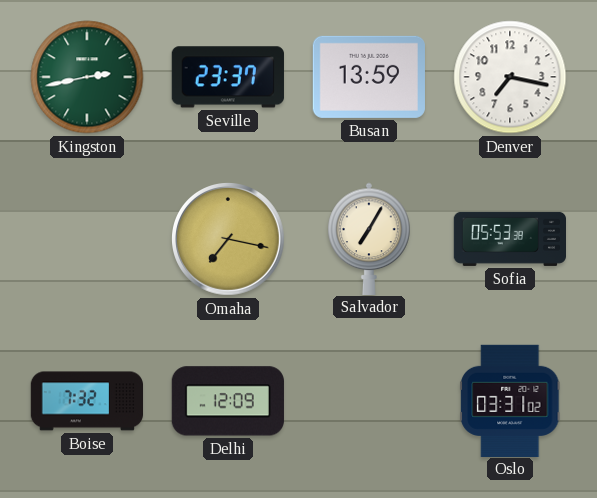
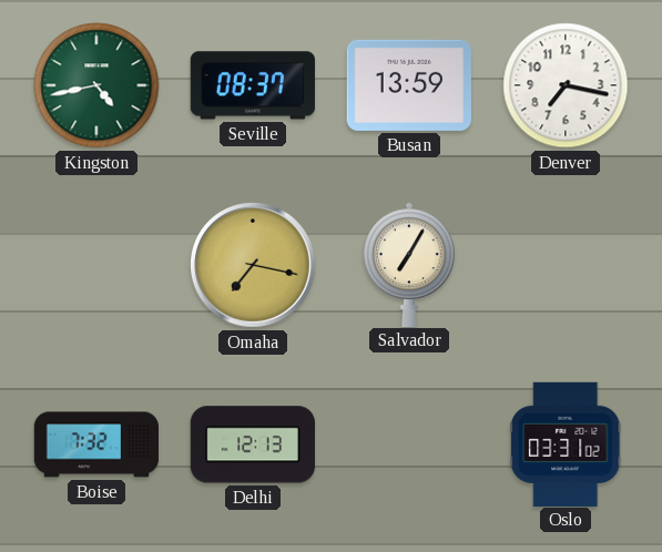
Kingston: 2:43 -> 4:43
Seville: 23:37 -> 08:37
Sofia: 05:53 -> none
Delhi: 12:09 -> 12:13
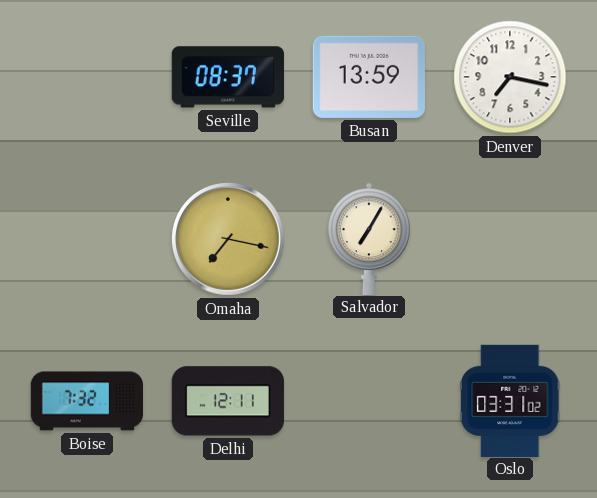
Kingston: 4:43 -> none
Delhi: 12:13 -> 12:11
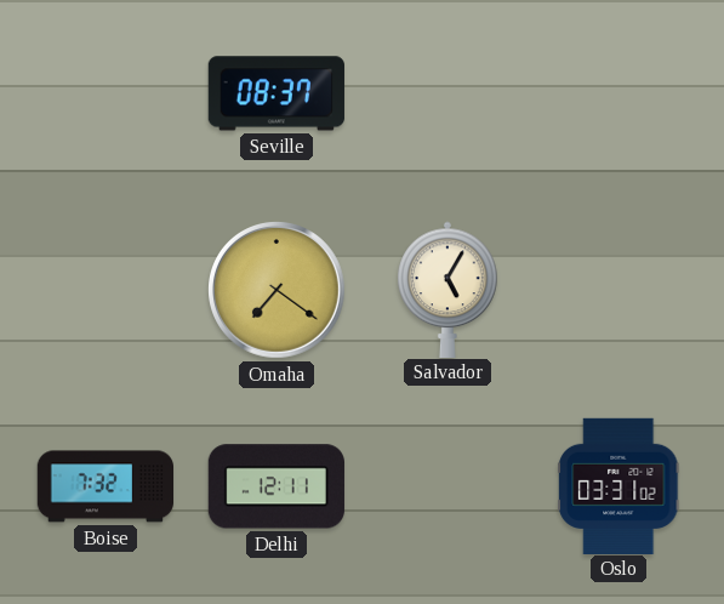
Busan: 13:59 -> none
Denver: 7:17 -> none
Omaha: 7:17 -> 7:21
Salvador: 7:05 -> 5:05
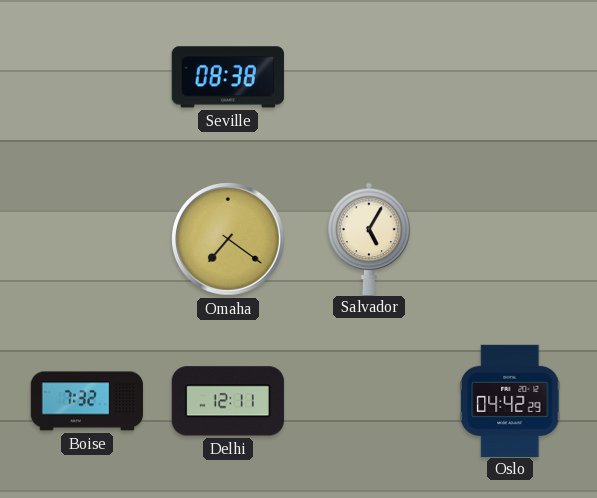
Seville: 08:37 -> 08:38
Oslo: 03:31 -> 04:42
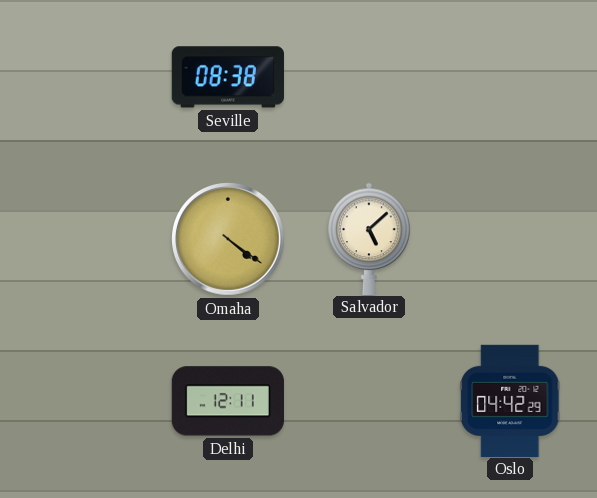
Omaha: 7:21 -> 4:21
Salvador: 5:05 -> 5:08
Boise: 7:32 -> none
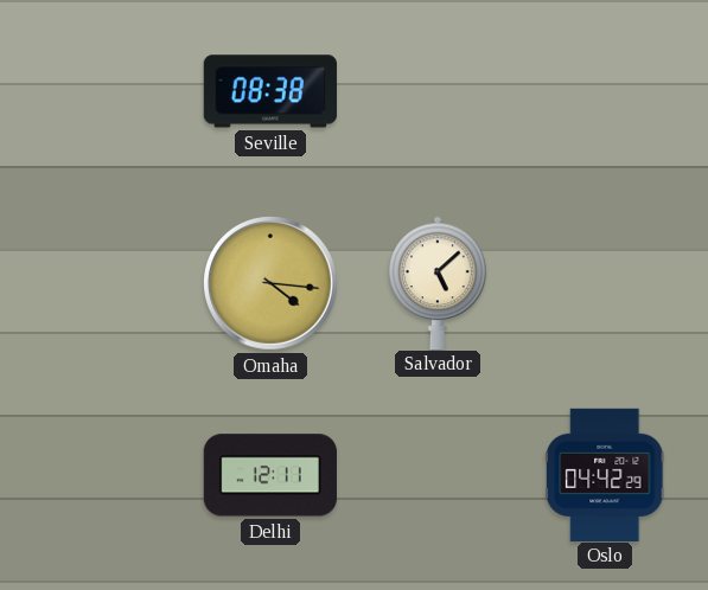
Omaha: 4:21 -> 4:16
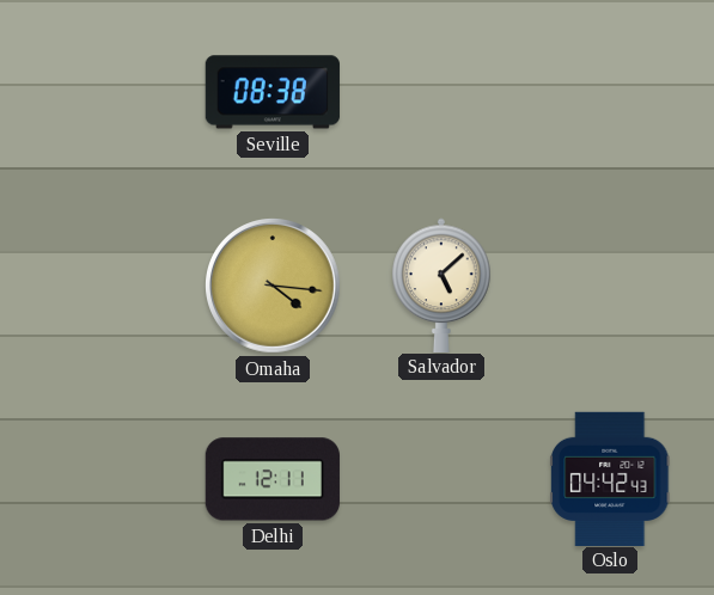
Oslo: 04:42:29 -> 04:42:43
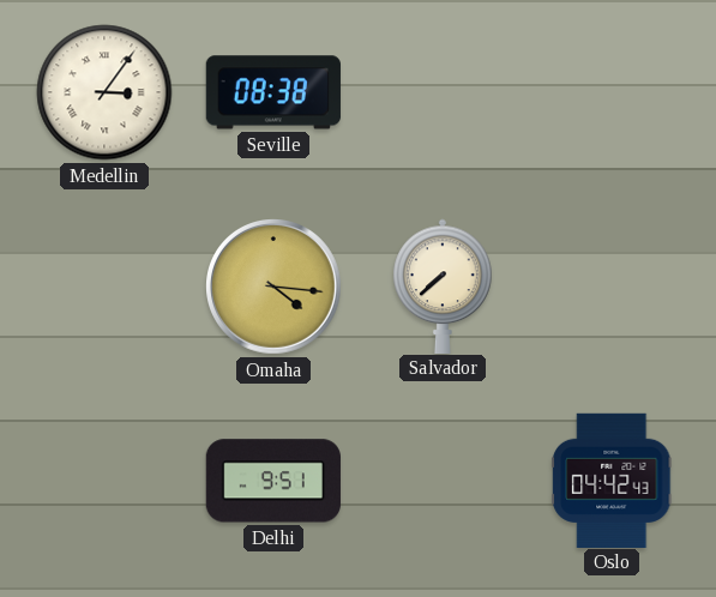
Medellin: none -> 3:06
Salvador: 5:08 -> 7:38
Delhi: 12:11 -> 9:51
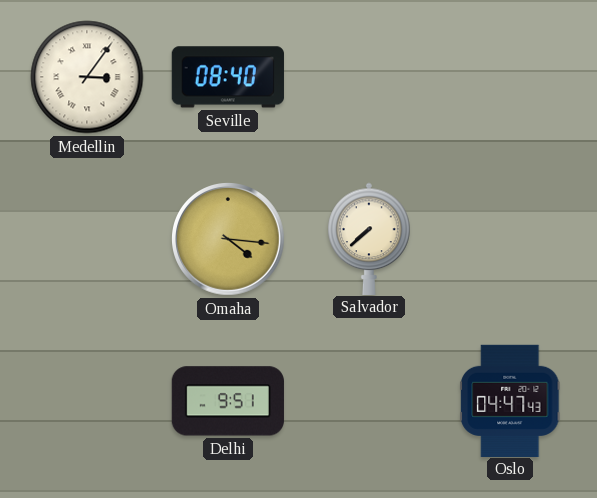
Seville: 08:38 -> 08:40
Oslo: 04:42 -> 04:47
